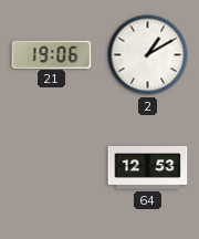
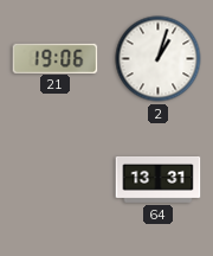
2: 1:10 -> 1:03
64: 12:53 -> 13:31
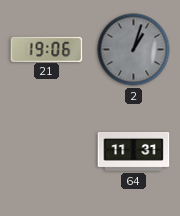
2 dial: white -> grey
64: 13:31 -> 11:31
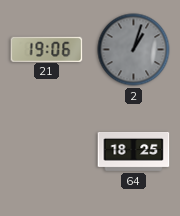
64: 11:31 -> 18:25
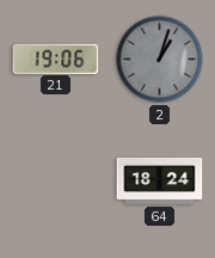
64: 18:25 -> 18:24
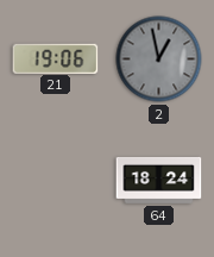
2: 1:03 -> 12:58
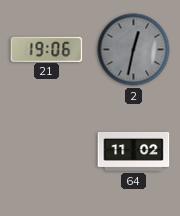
2: 12:58 -> 12:32
64: 18:24 -> 11:02
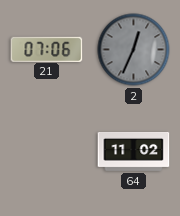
21: 19:06 -> 07:06
2: 12:32 -> 12:34
